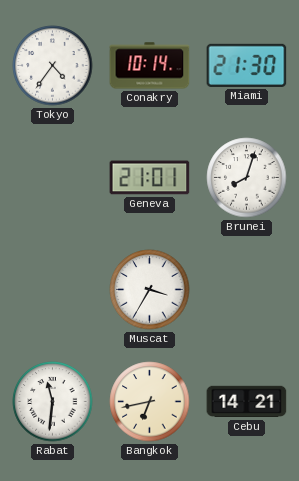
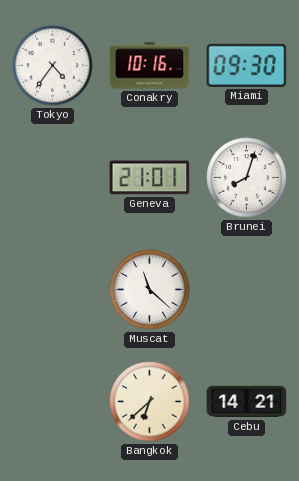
Conakry: 10:14 -> 10:16
Miami: 21:30 -> 09:30
Muscat: 3:35 -> 11:22
Rabat: 11:31 -> none
Bangkok: 6:43 -> 6:38
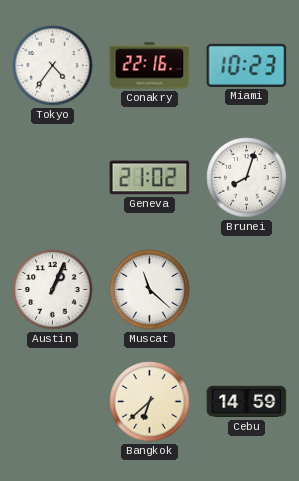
Conakry: 10:16 -> 22:16
Miami: 09:30 -> 10:23
Geneva: 21:01 -> 21:02
Austin: none -> 1:04
Cebu: 14:21 -> 14:59
